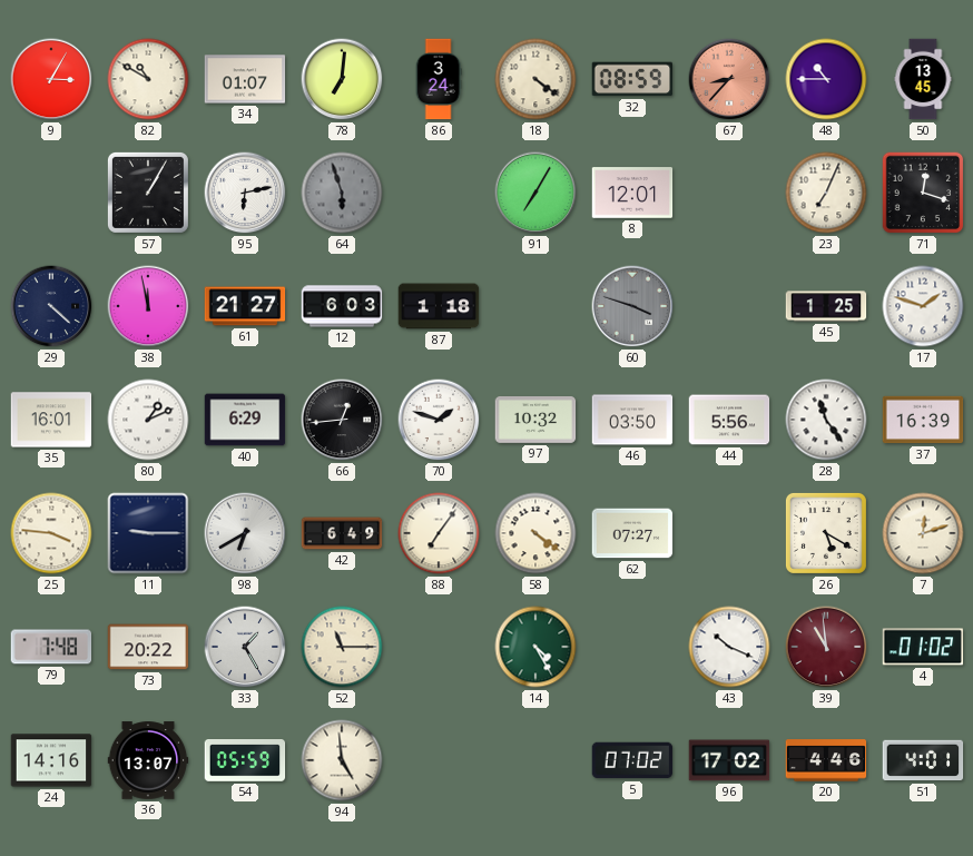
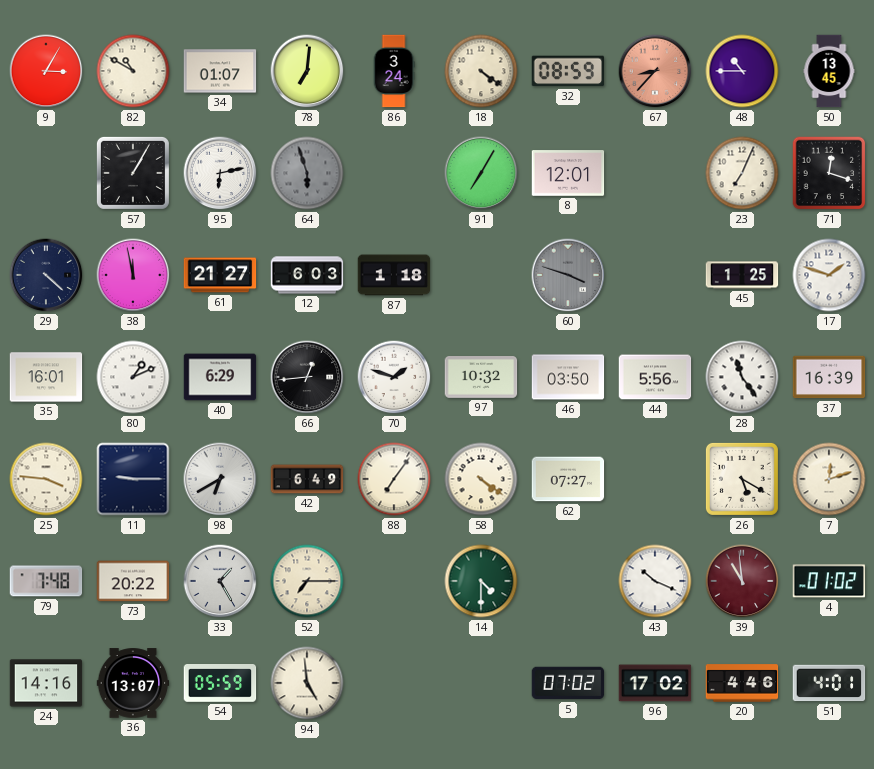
52: 11:15 -> 7:15
14: 4:25 -> 4:30
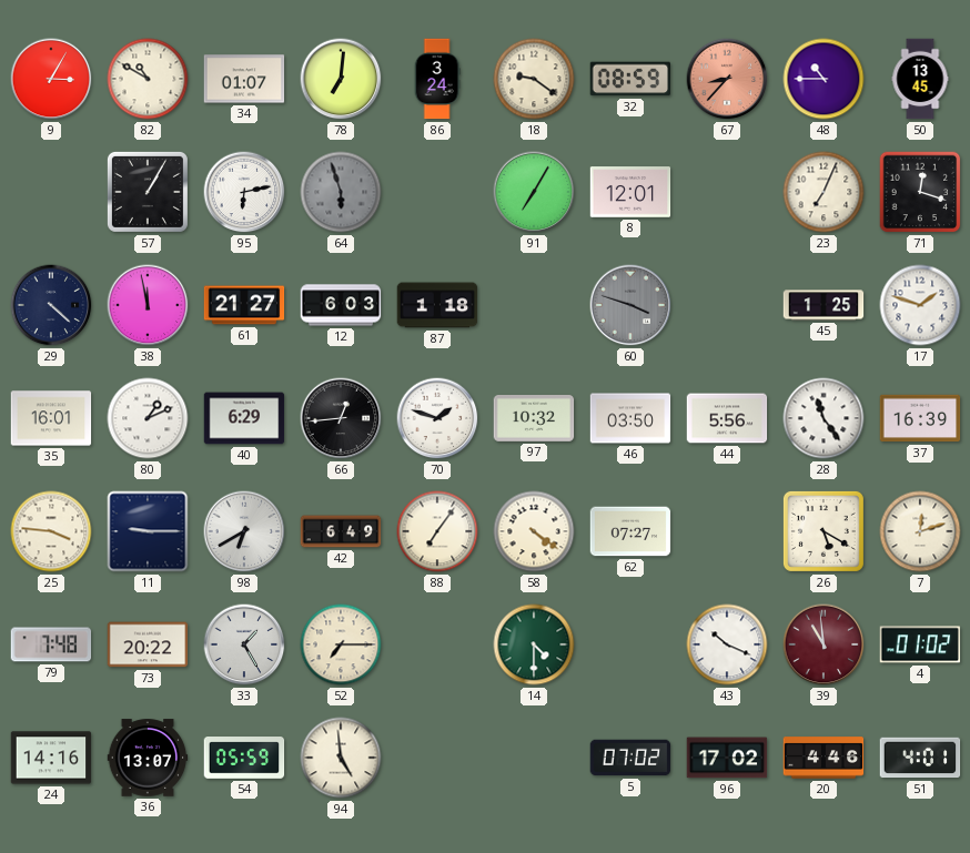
18: 4:21 -> 9:21
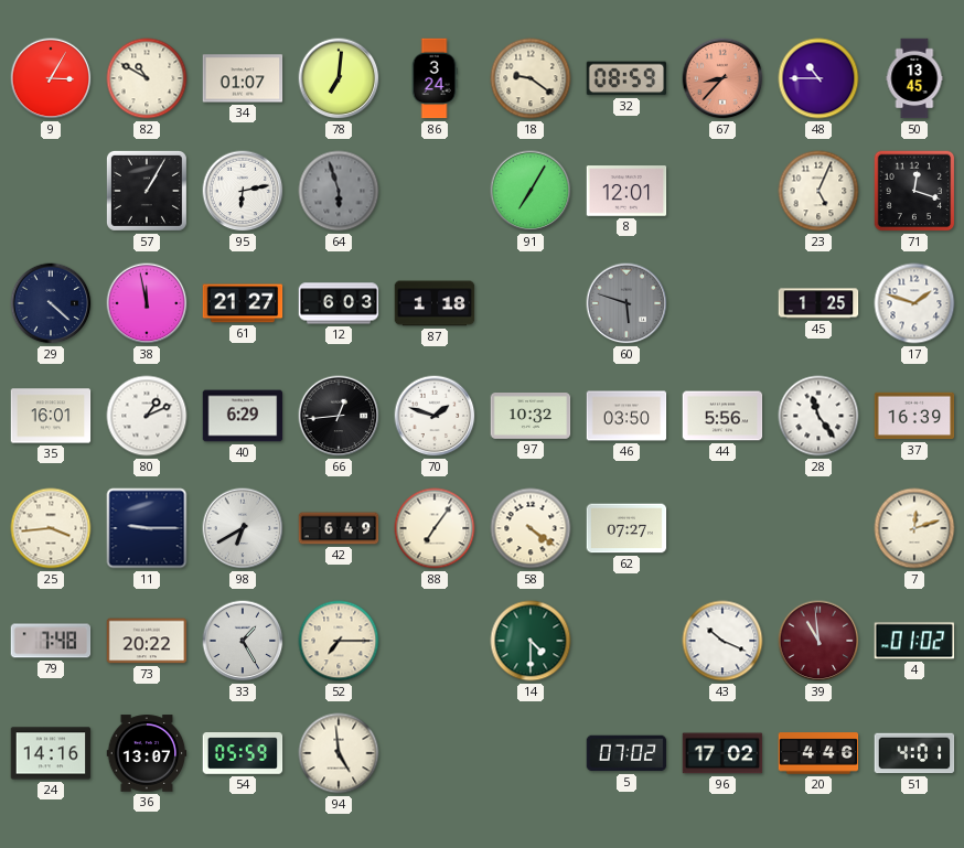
23: 7:04 -> 5:04
60: 3:48 -> 5:48
25: 3:46 -> 3:44
26: 5:20 -> none
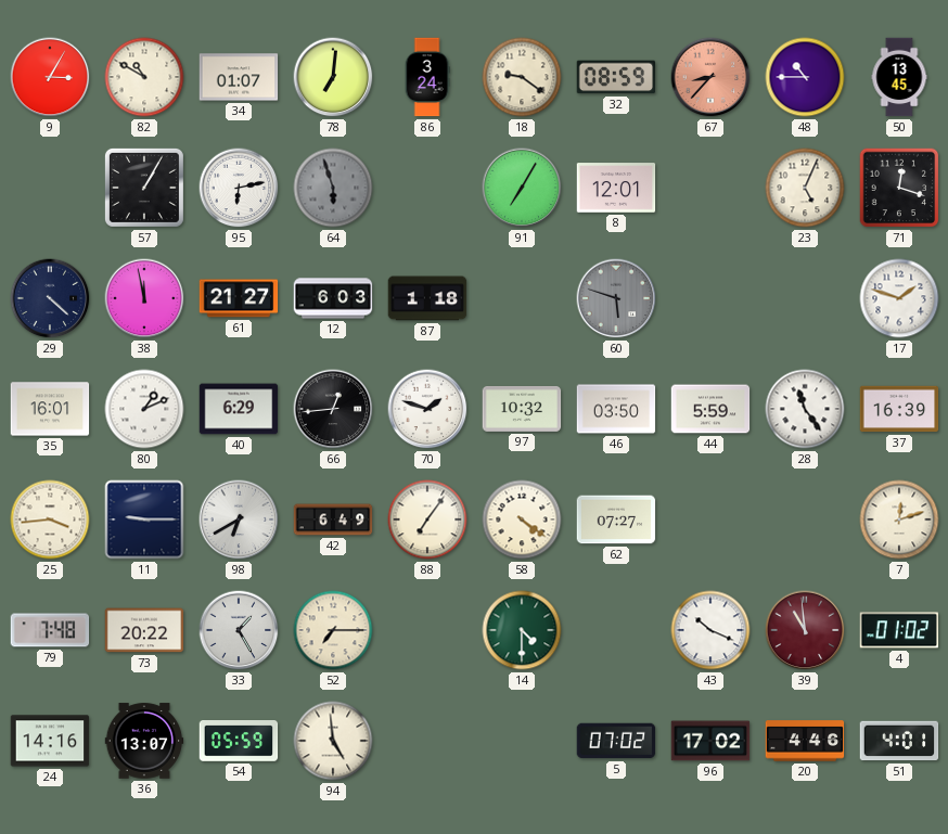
45: 1:25 -> none
44: 5:56 -> 5:59
